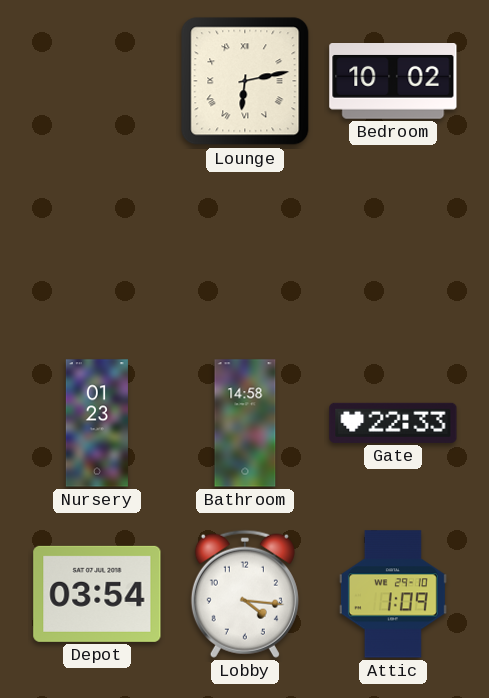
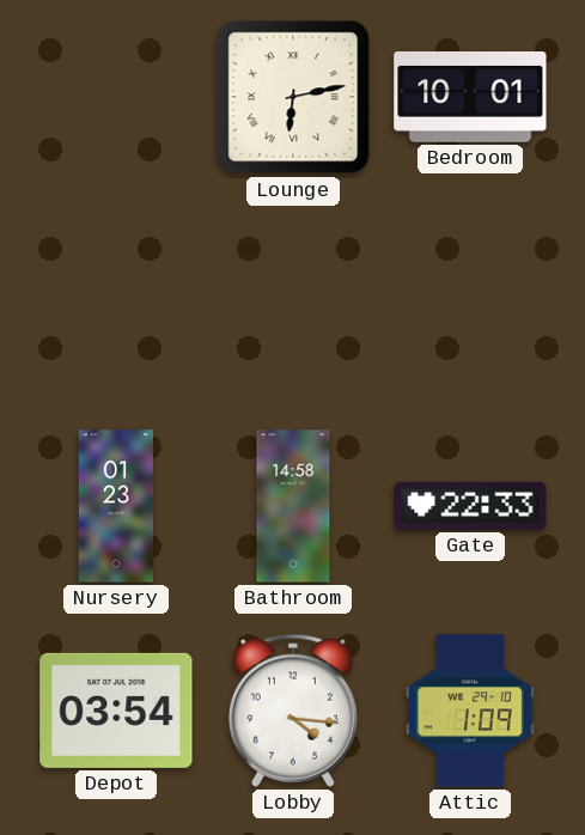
Bedroom: 10:02 -> 10:01
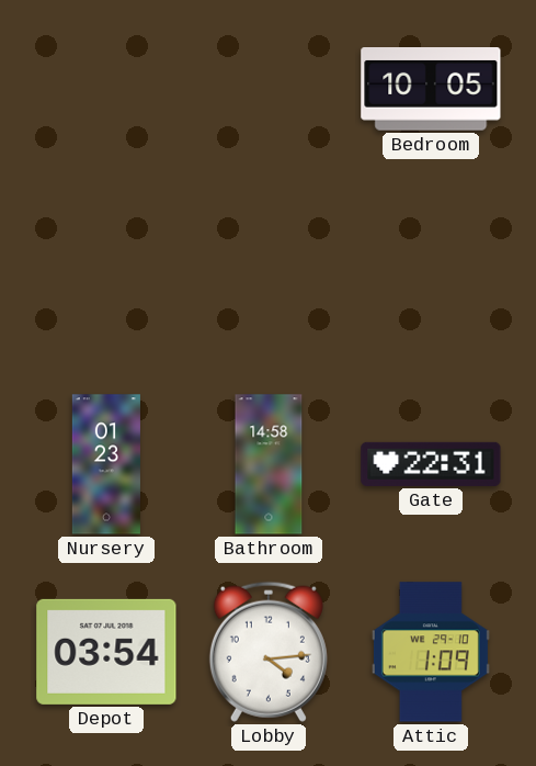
Lounge: 6:13 -> none
Bedroom: 10:01 -> 10:05
Gate: 22:33 -> 22:31
Lobby: 4:16 -> 4:14
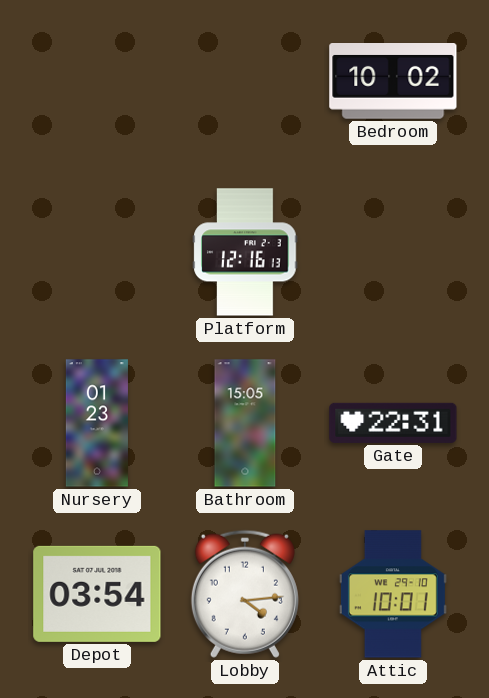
Bedroom: 10:05 -> 10:02
Platform: none -> 12:16
Bathroom: 14:58 -> 15:05
Attic: 1:09 -> 10:01
